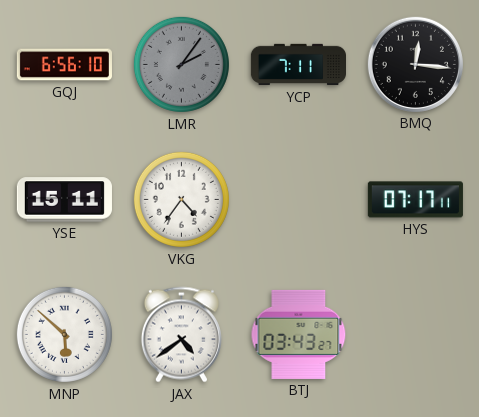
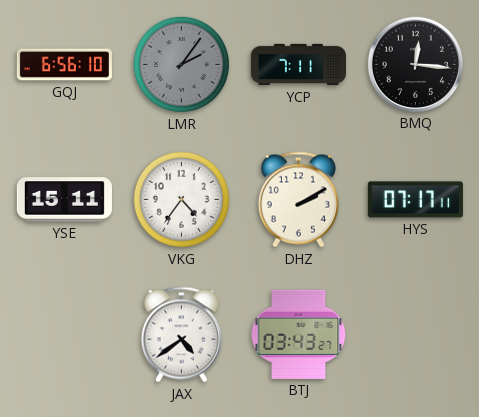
DHZ: none -> 2:10
MNP: 5:52 -> none
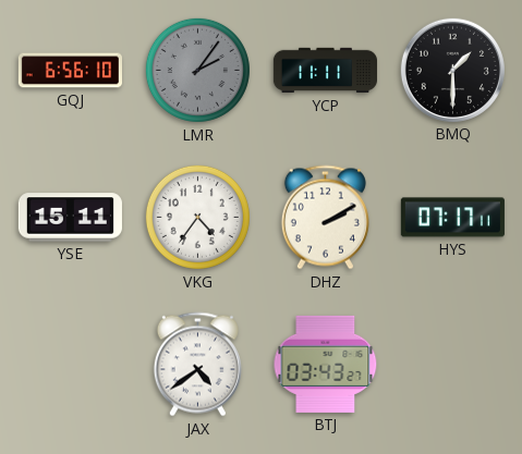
YCP: 7:11 -> 11:11
BMQ: 12:16 -> 1:30
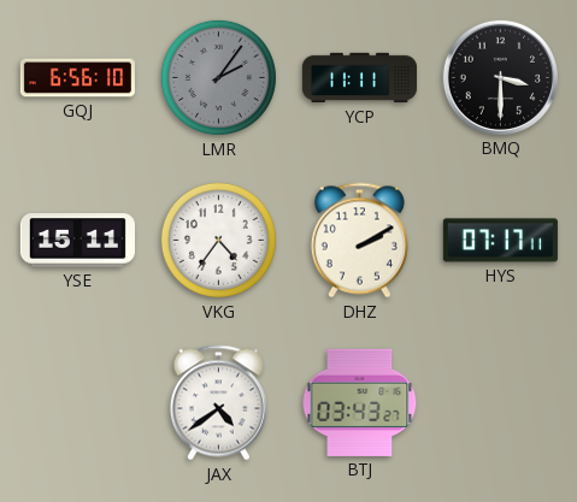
BMQ: 1:30 -> 3:30
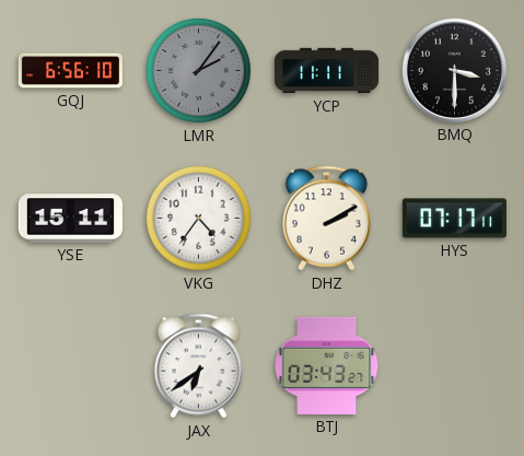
JAX: 4:39 -> 6:39
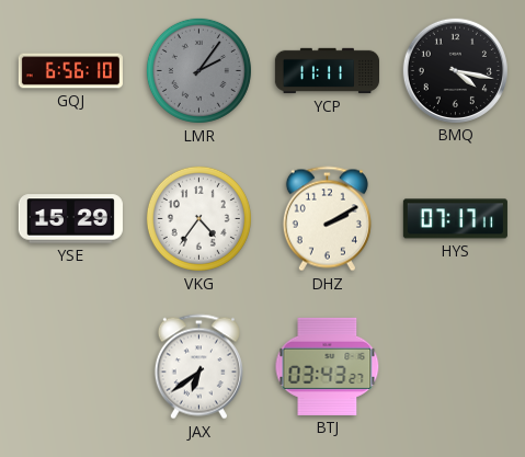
BMQ: 3:30 -> 4:17
YSE: 15:11 -> 15:29
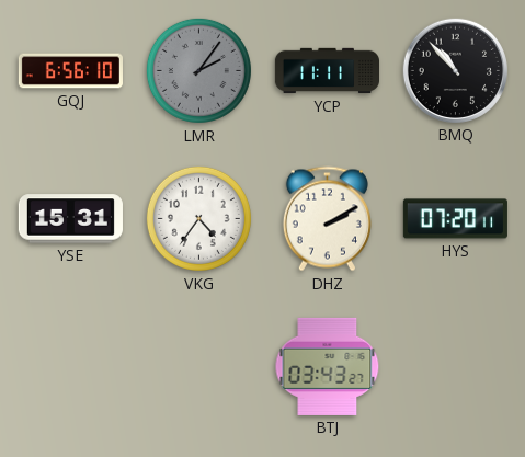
BMQ: 4:17 -> 10:53
YSE: 15:29 -> 15:31
HYS: 07:17 -> 07:20
JAX: 6:39 -> none
